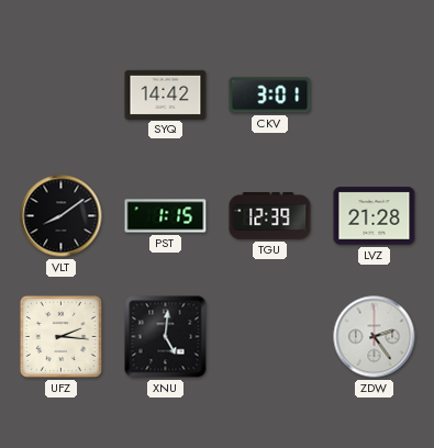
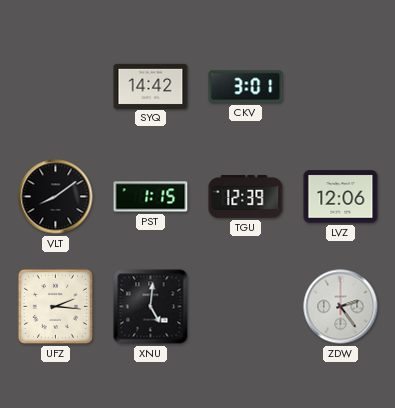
LVZ: 21:28 -> 12:06
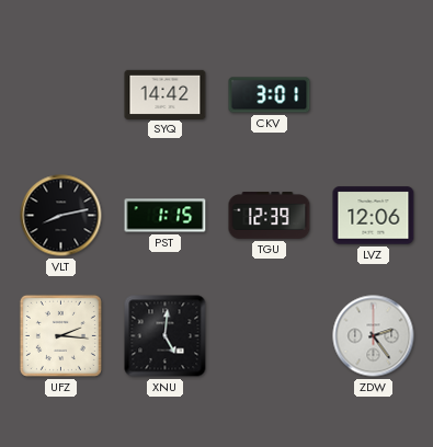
VLT: 8:09 -> 8:13
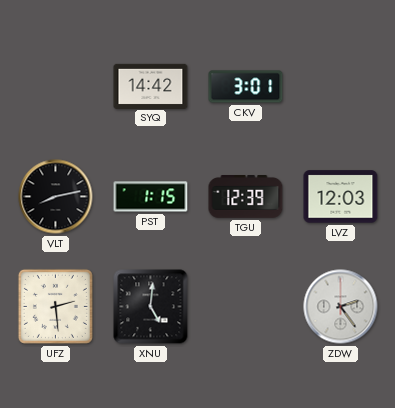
LVZ: 12:06 -> 12:03
UFZ: 2:16 -> 2:29
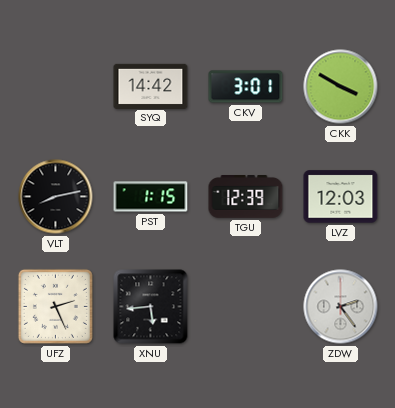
CKK: none -> 3:50
UFZ: 2:29 -> 2:26
XNU: 5:01 -> 5:44
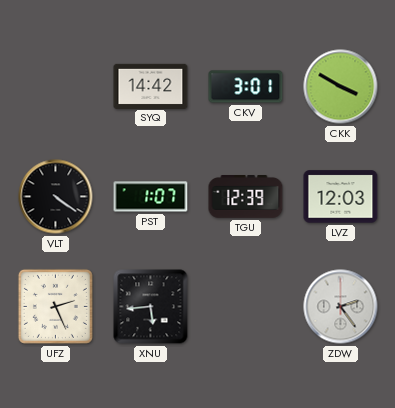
VLT: 8:13 -> 4:21
PST: 1:15 -> 1:07
